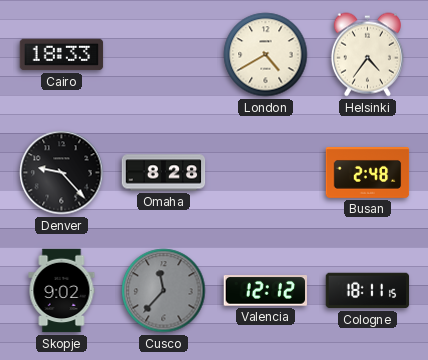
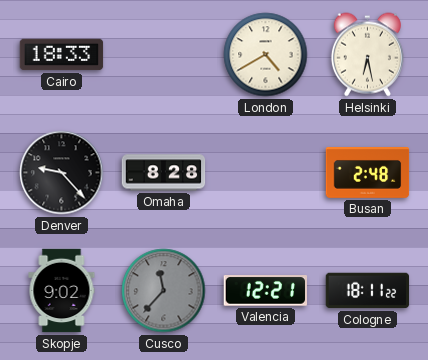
Helsinki: 4:36 -> 6:28
Valencia: 12:12 -> 12:21
Cologne: 18:11:15 -> 18:11:22
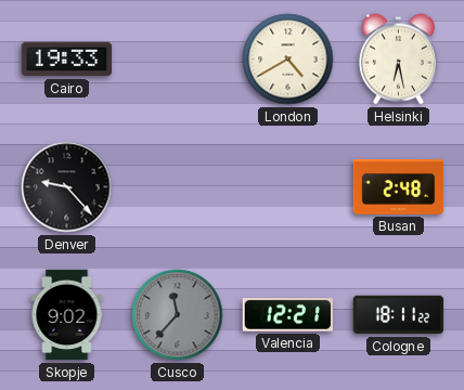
Cairo: 18:33 -> 19:33
Omaha: 8:28 -> none
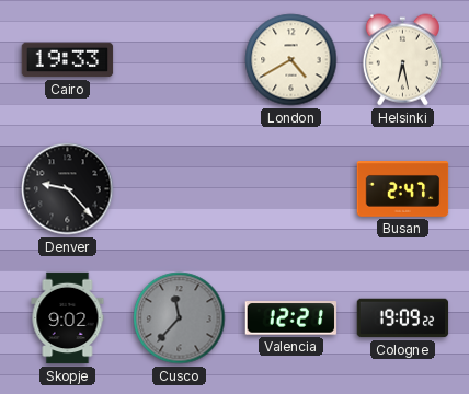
Busan: 2:48 -> 2:47
Cologne: 18:11 -> 19:09
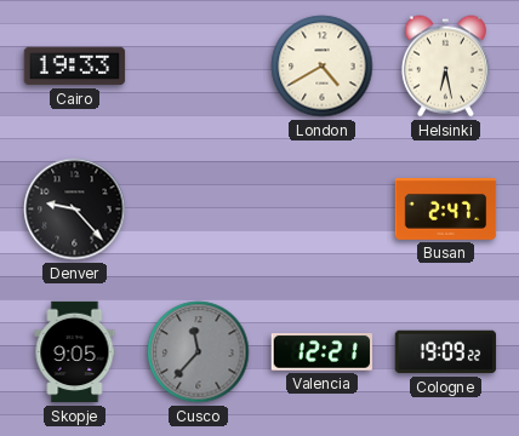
Skopje: 9:02 -> 9:05
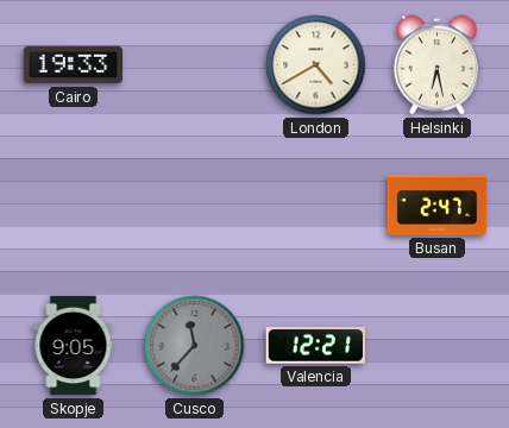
Denver: 9:23 -> none
Cologne: 19:09 -> none
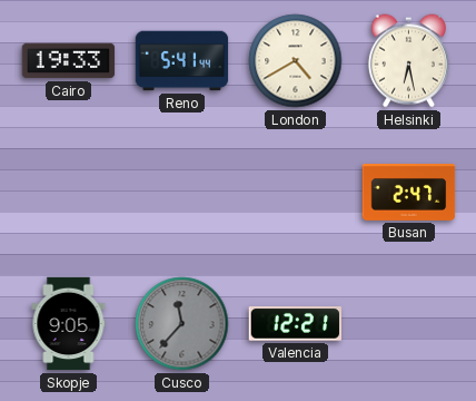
Reno: none -> 5:41
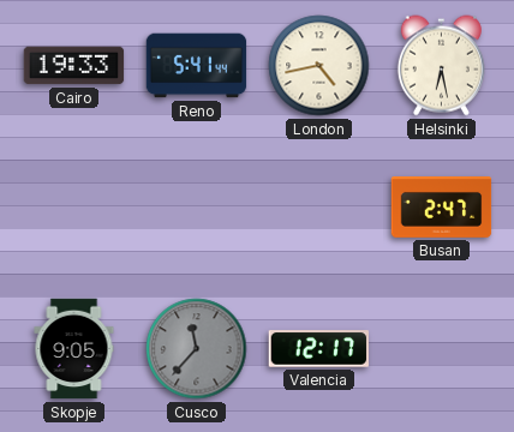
London: 4:40 -> 4:43
Valencia: 12:21 -> 12:17
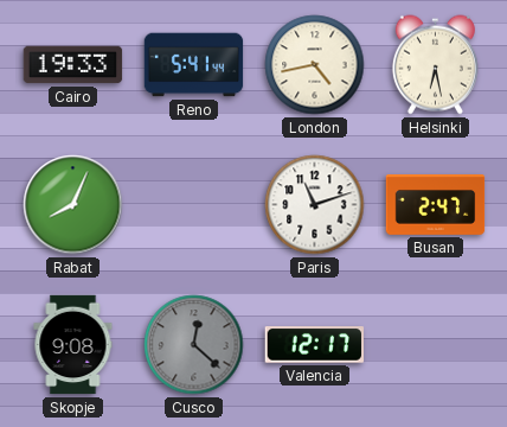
Rabat: none -> 8:04
Paris: none -> 11:12
Skopje: 9:05 -> 9:08
Cusco: 11:37 -> 12:22
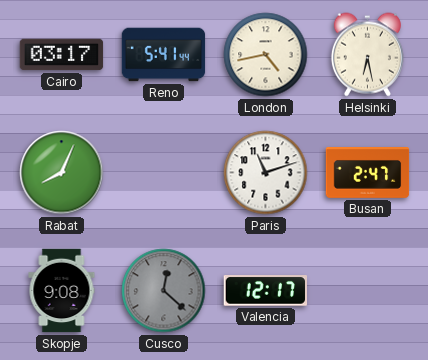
Cairo: 19:33 -> 03:17
